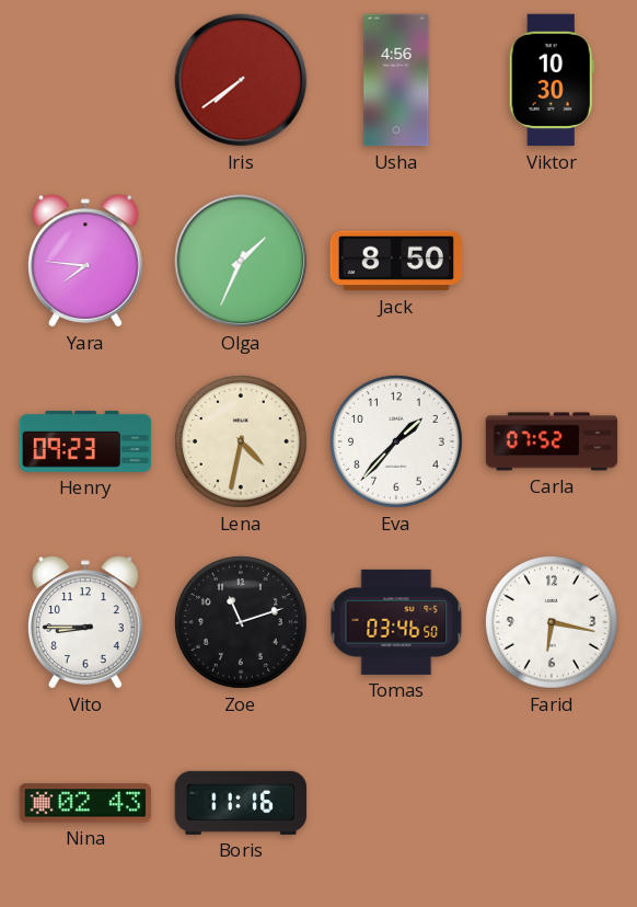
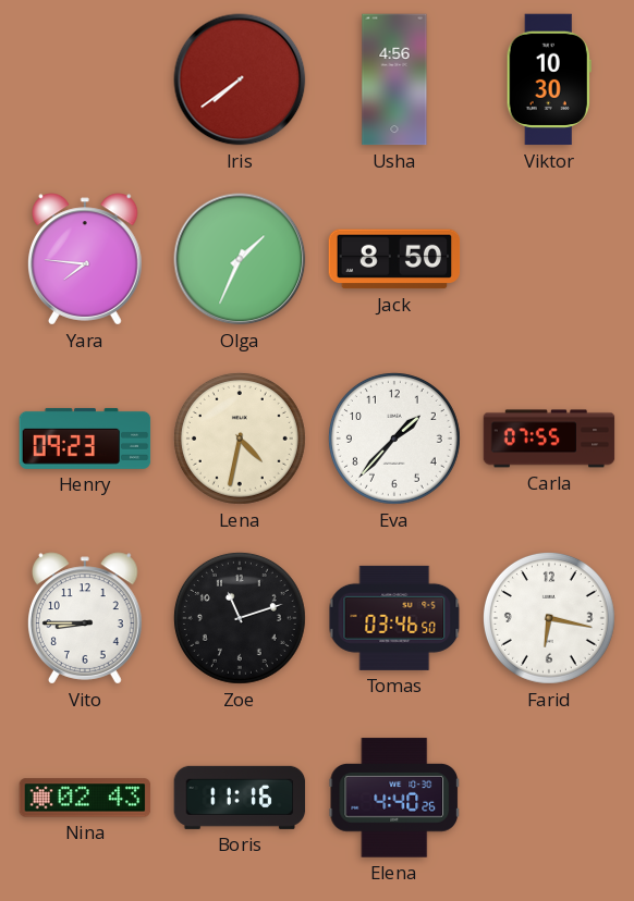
Carla: 07:52 -> 07:55
Elena: none -> 4:40
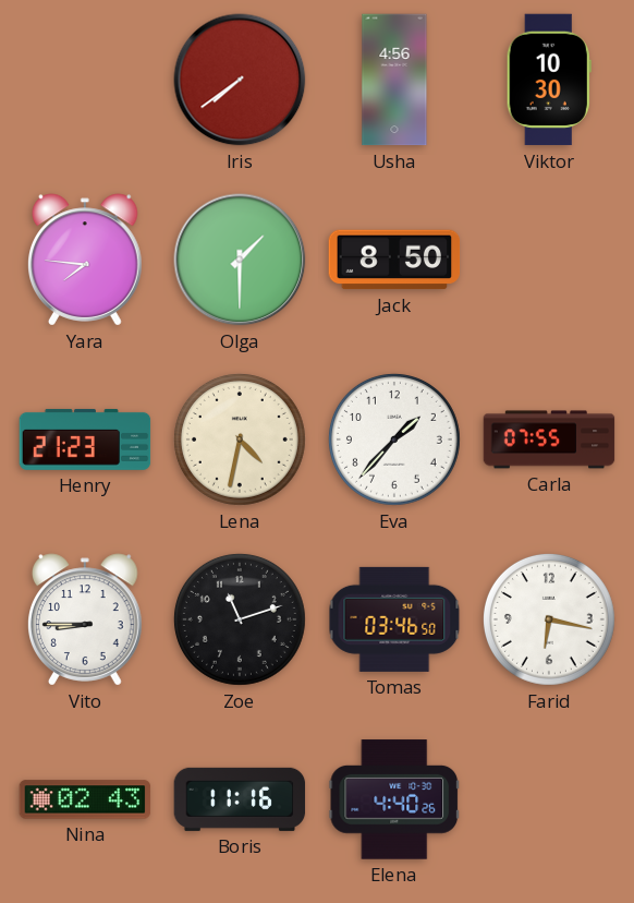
Olga: 1:34 -> 1:30
Henry: 09:23 -> 21:23
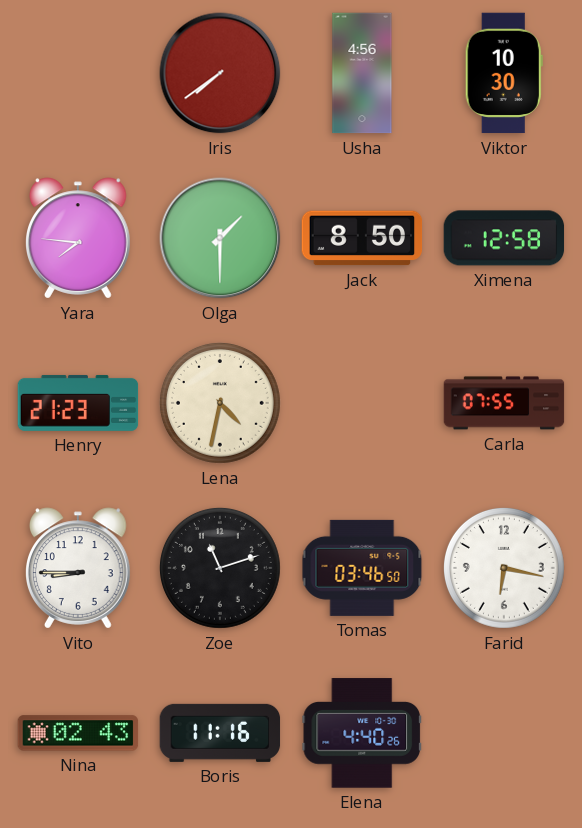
Ximena: none -> 12:58
Eva: 1:37 -> none
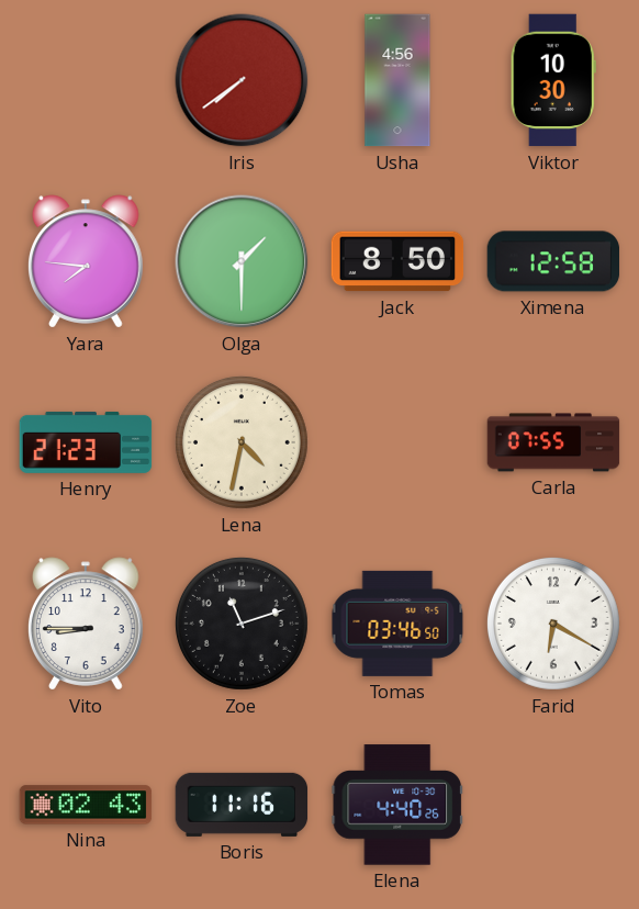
Farid: 6:17 -> 6:20
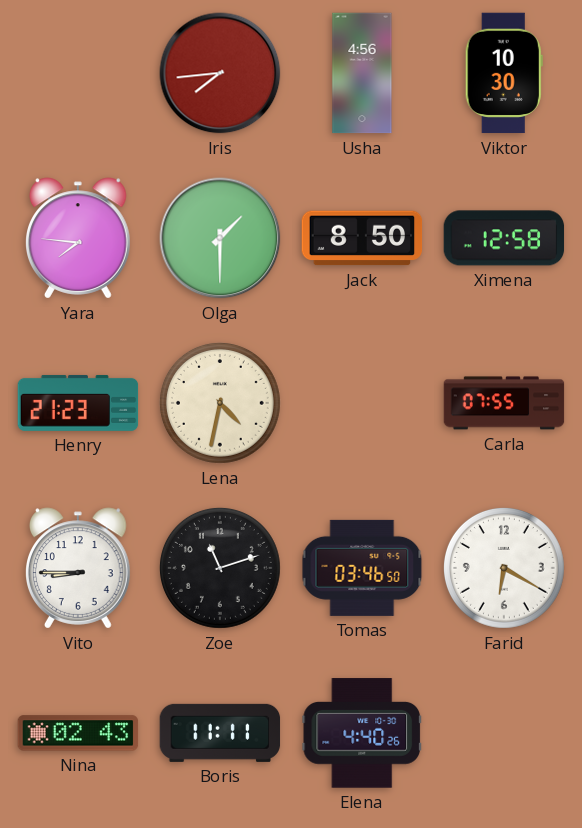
Iris: 7:39 -> 7:44
Boris: 11:16 -> 11:11
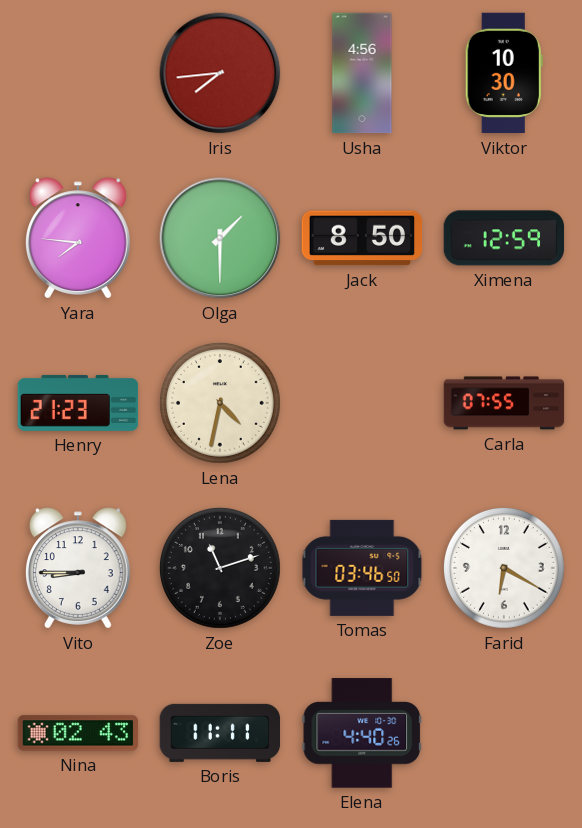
Ximena: 12:58 -> 12:59
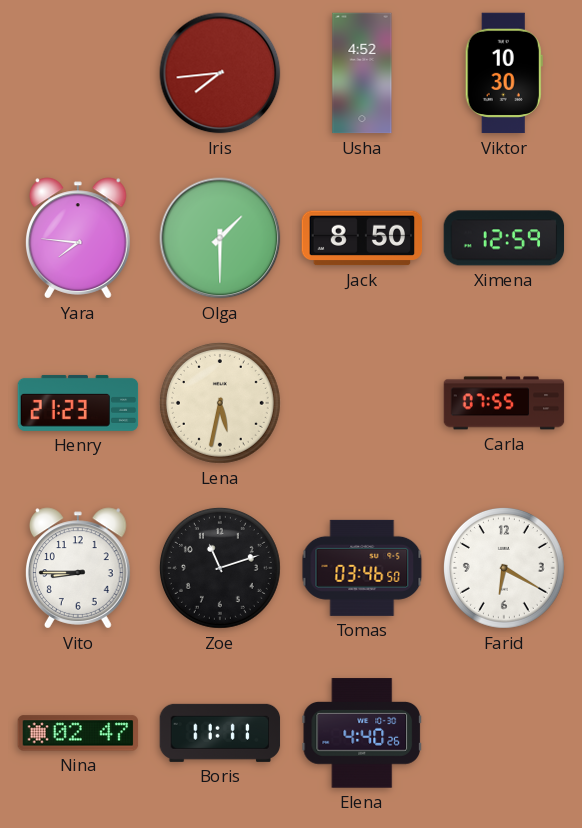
Usha: 4:56 -> 4:52
Lena: 4:32 -> 5:32
Nina: 02:43 -> 02:47
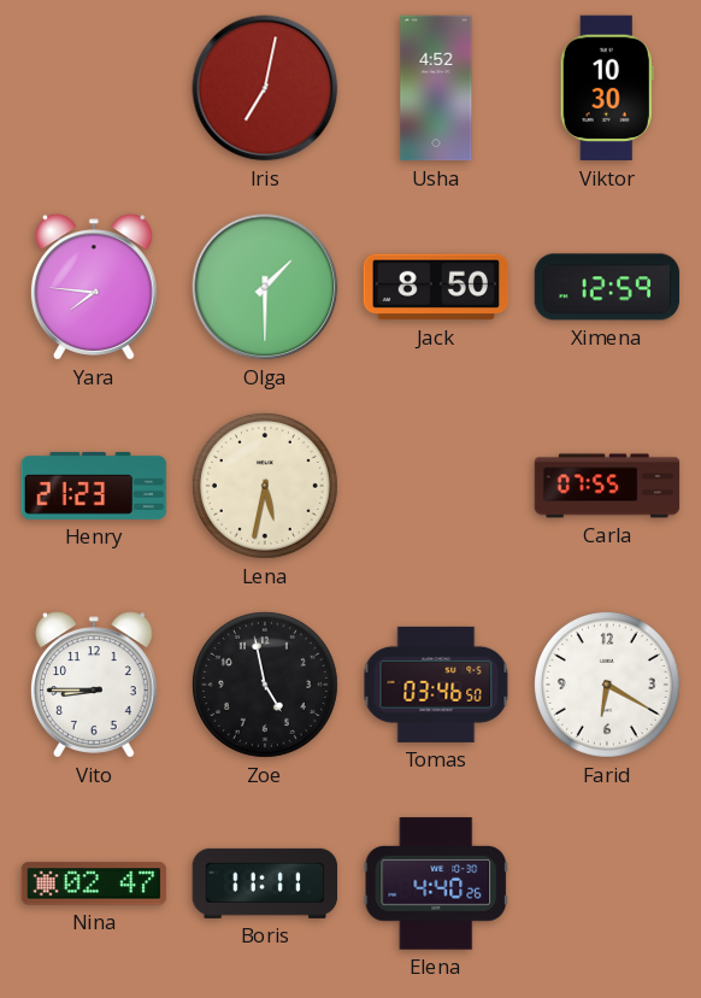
Iris: 7:44 -> 7:02
Zoe: 11:12 -> 4:58
